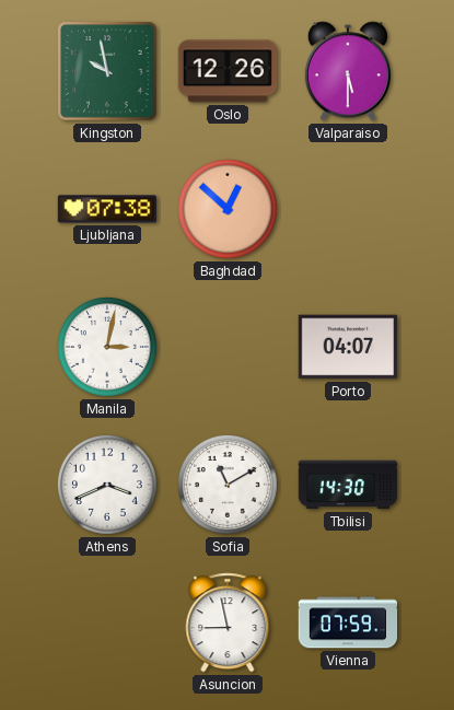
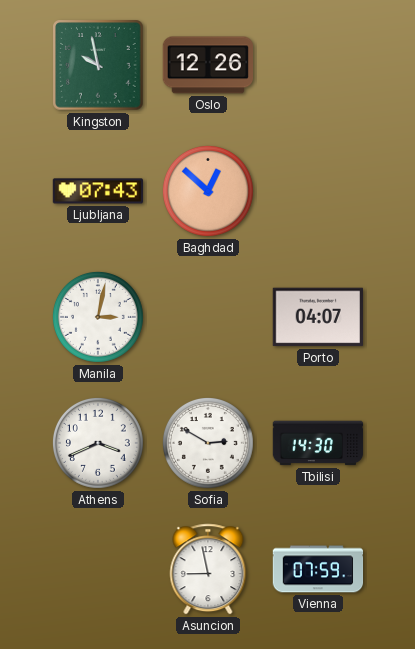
Valparaiso: 5:30 -> none
Ljubljana: 07:38 -> 07:43
Sofia: 11:10 -> 2:50
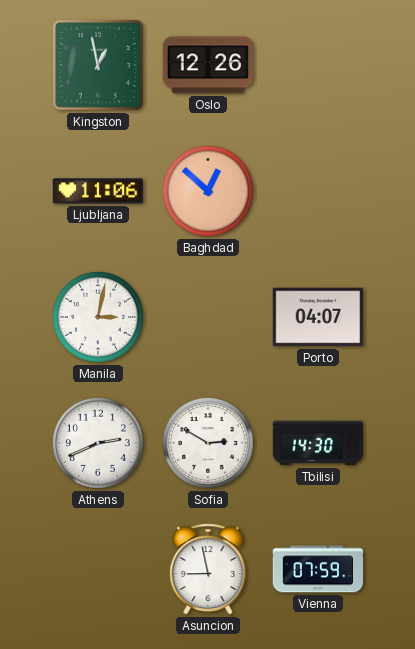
Kingston: 9:58 -> 12:58
Ljubljana: 07:43 -> 11:06
Athens: 3:41 -> 2:41
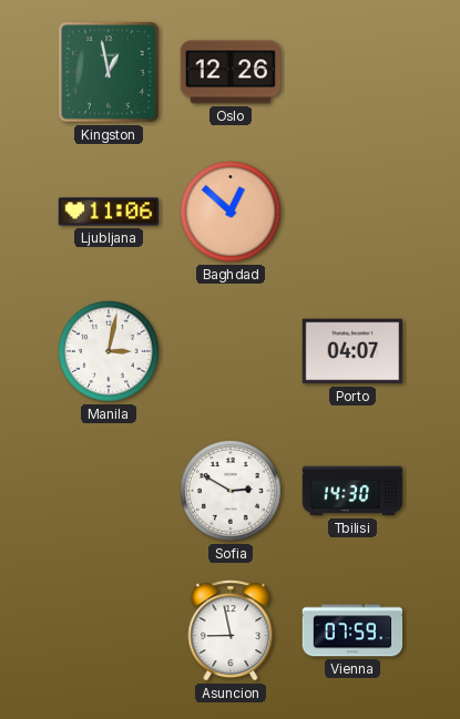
Athens: 2:41 -> none
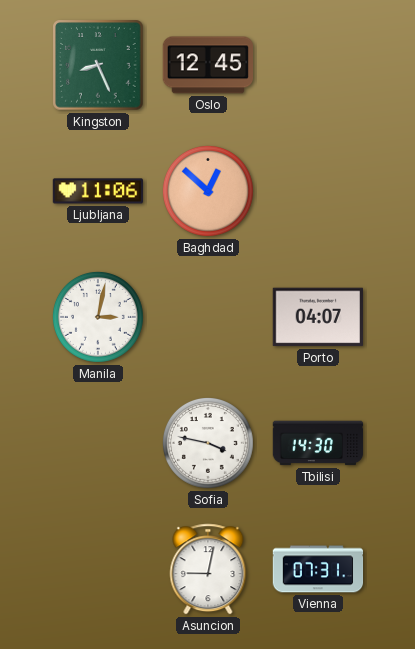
Kingston: 12:58 -> 8:26
Oslo: 12:26 -> 12:45
Sofia: 2:50 -> 3:47
Asuncion: 8:58 -> 9:02
Vienna: 07:59 -> 07:31
